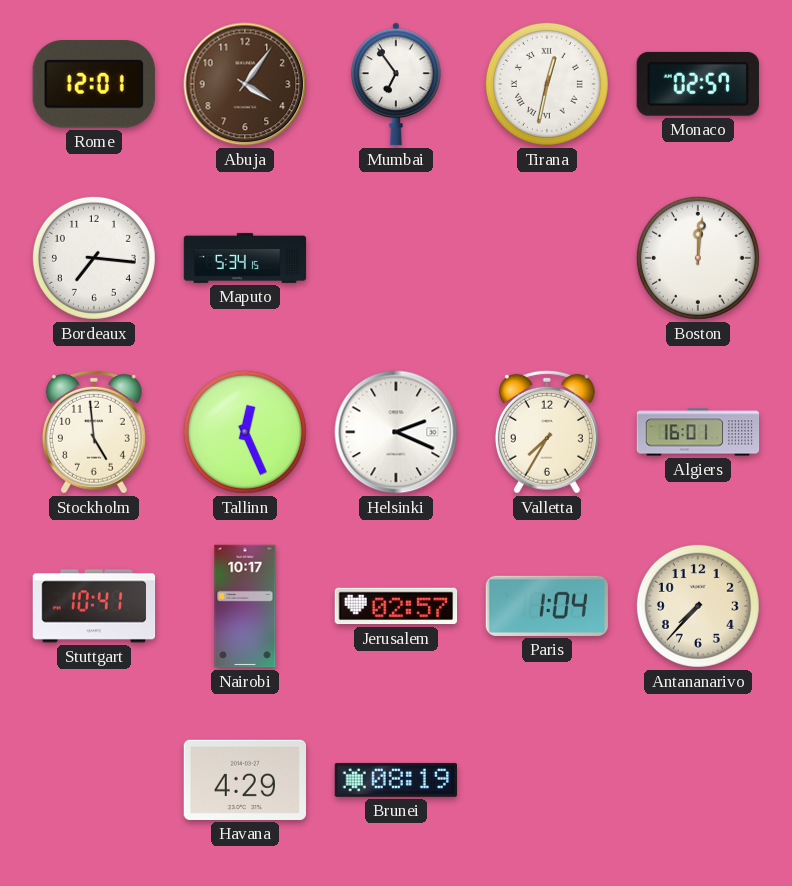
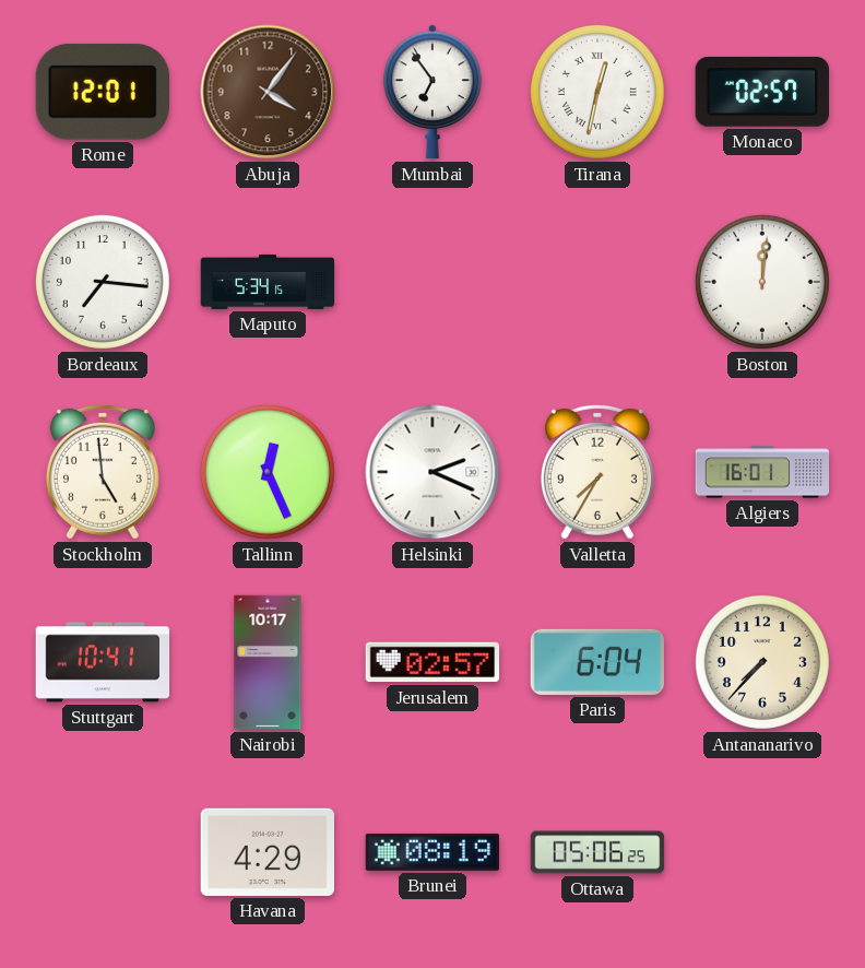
Paris: 1:04 -> 6:04
Ottawa: none -> 05:06
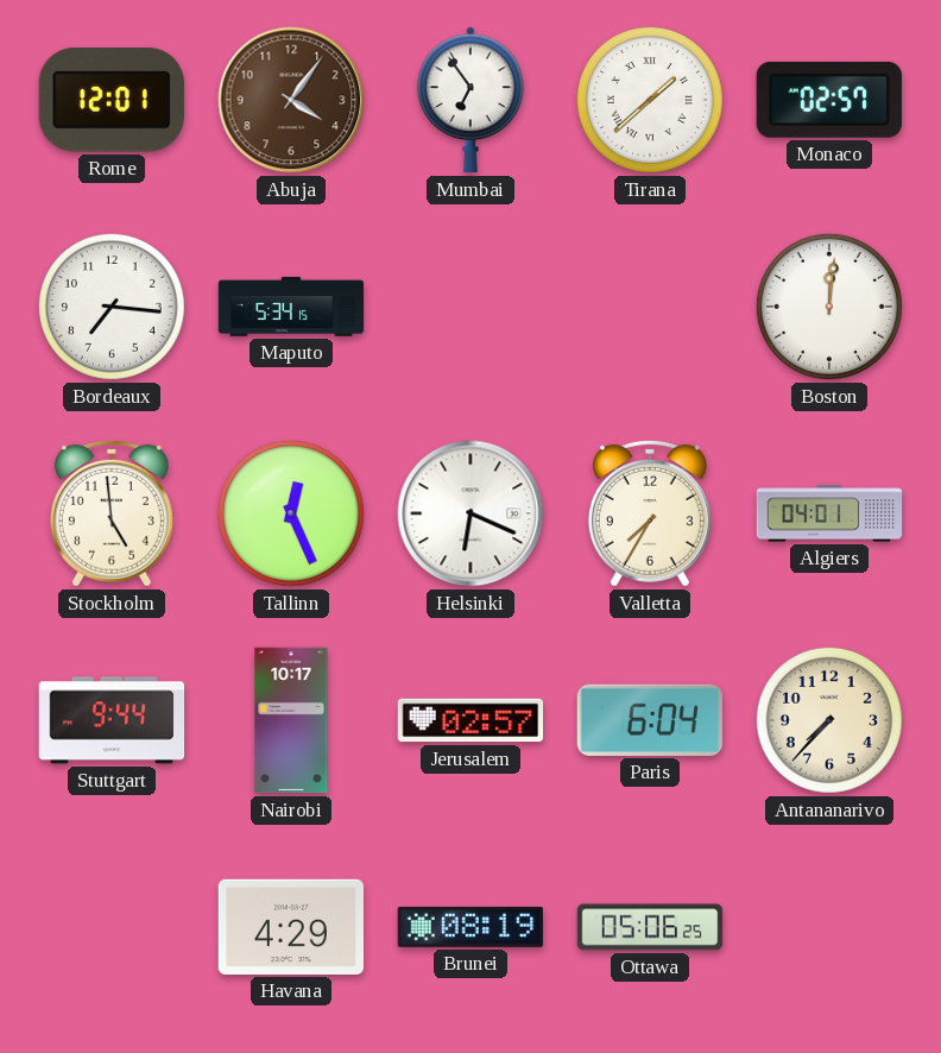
Tirana: 12:32 -> 1:38
Helsinki: 2:19 -> 6:19
Algiers: 16:01 -> 04:01
Stuttgart: 10:41 -> 9:44
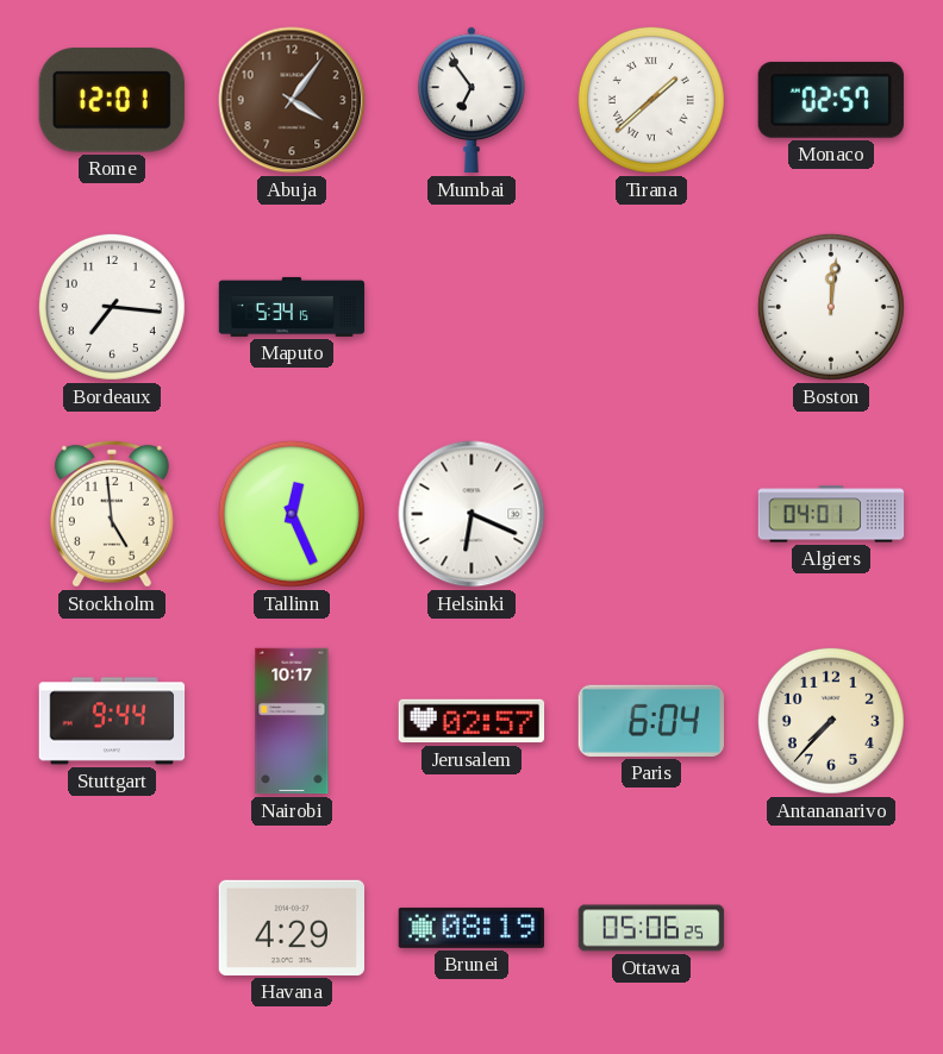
Valletta: 7:35 -> none
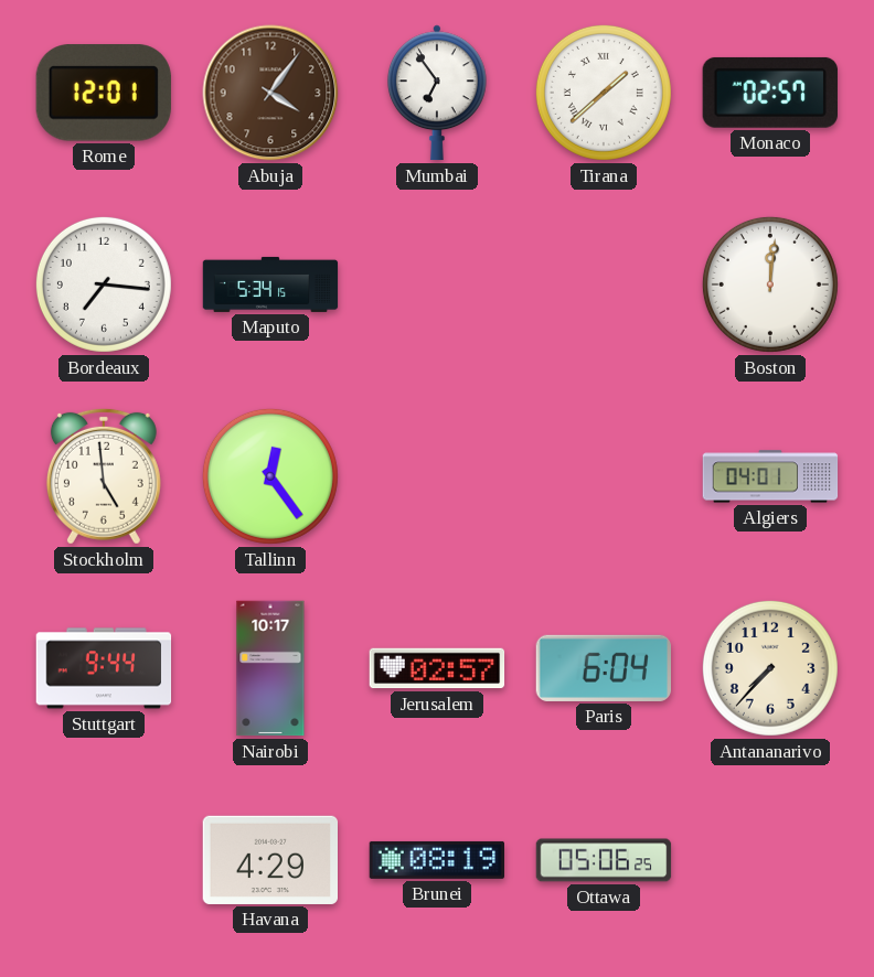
Tallinn: 12:26 -> 12:24
Helsinki: 6:19 -> none
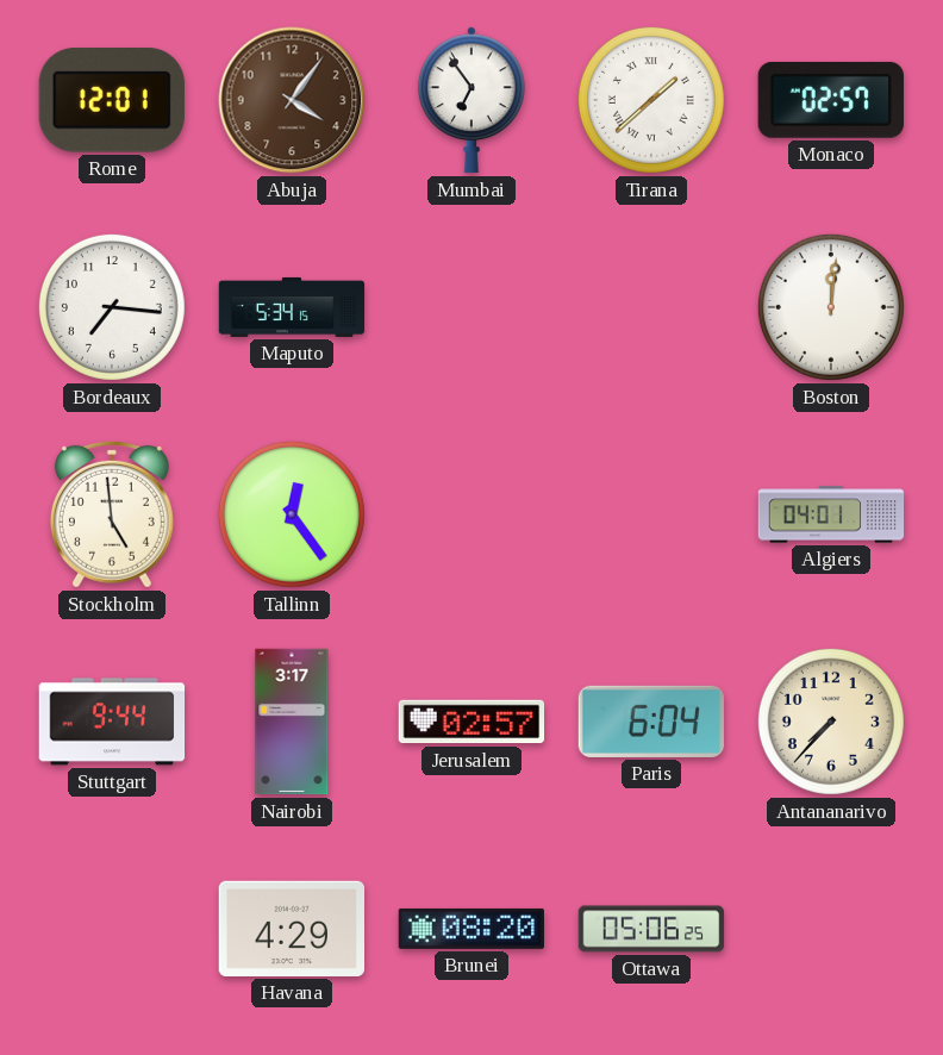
Nairobi: 10:17 -> 3:17
Brunei: 08:19 -> 08:20
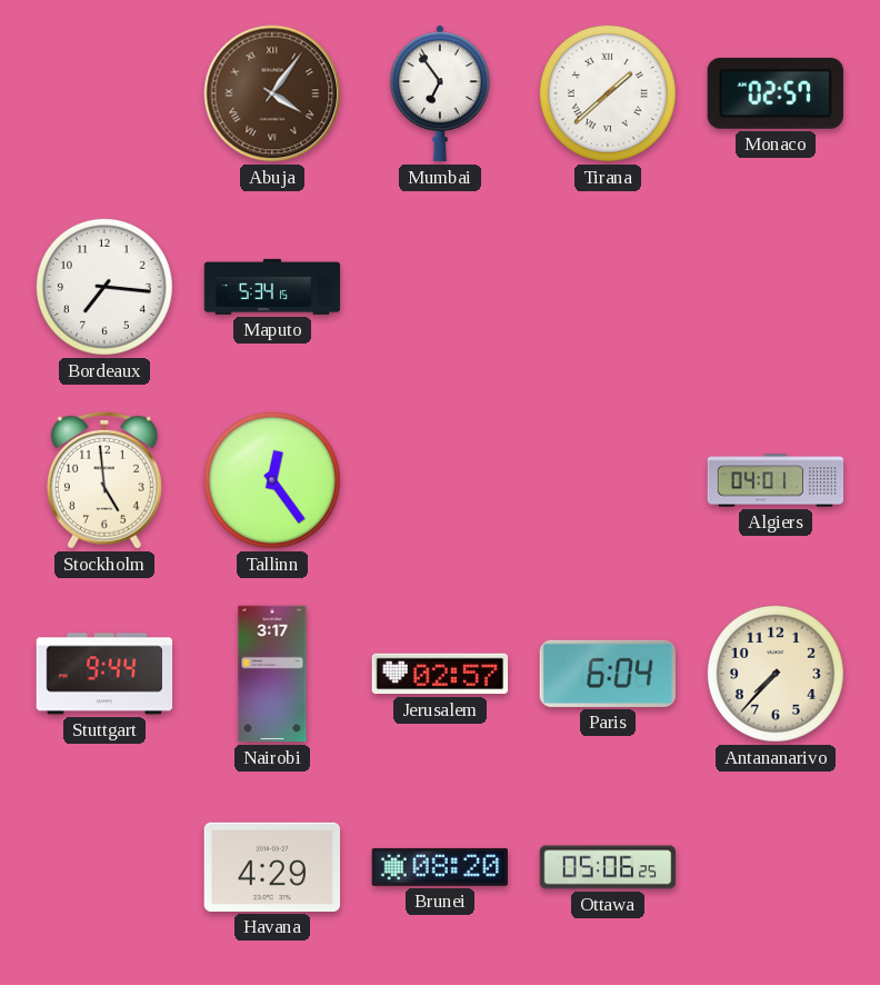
Rome: 12:01 -> none
Abuja numerals: Arabic -> Roman
Boston: 12:01 -> none
